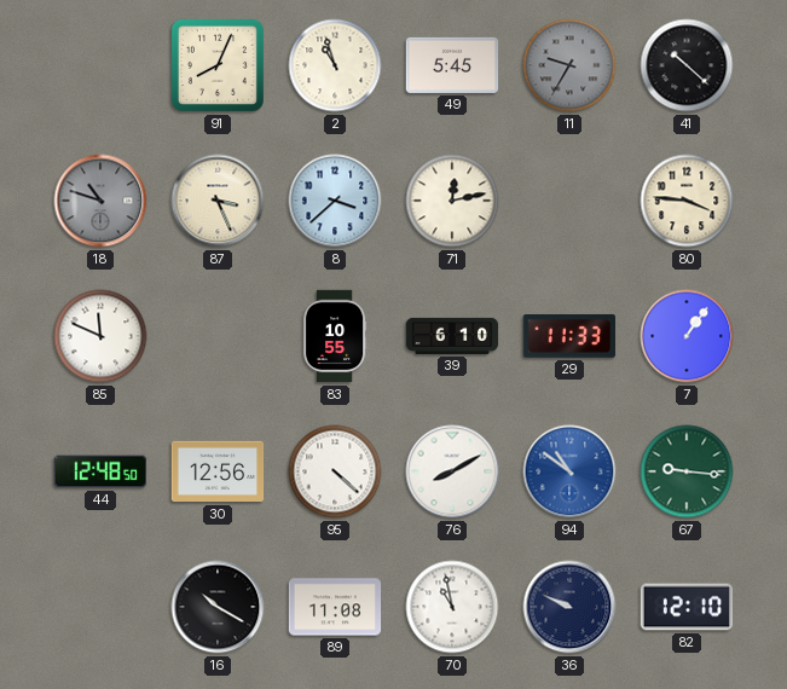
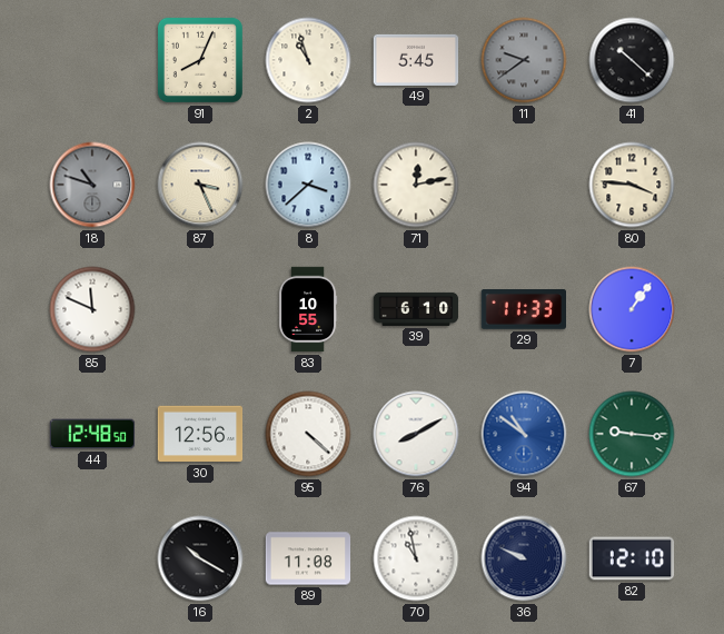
11: 9:35 -> 9:39
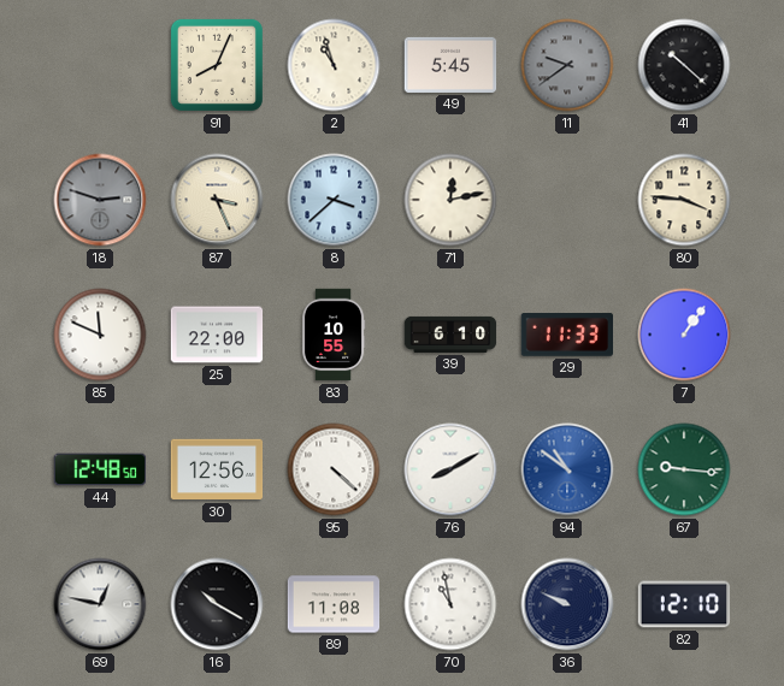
18: 10:48 -> 2:48
25: none -> 22:00
69: none -> 12:47
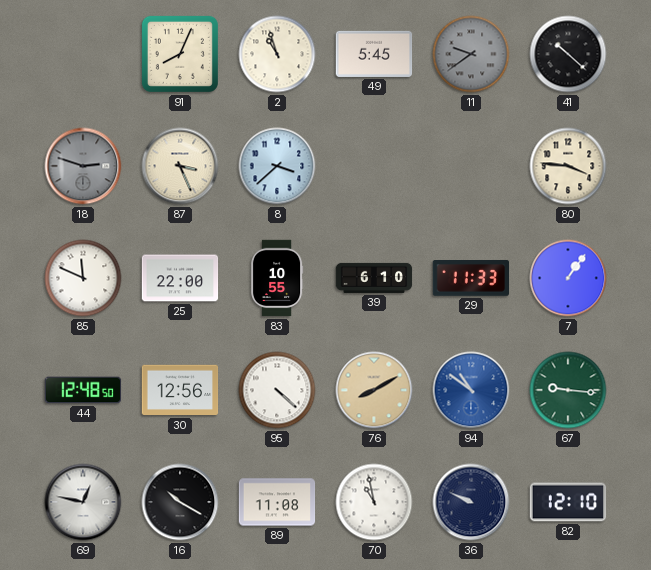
71: 12:13 -> none
76 dial: white -> champagne
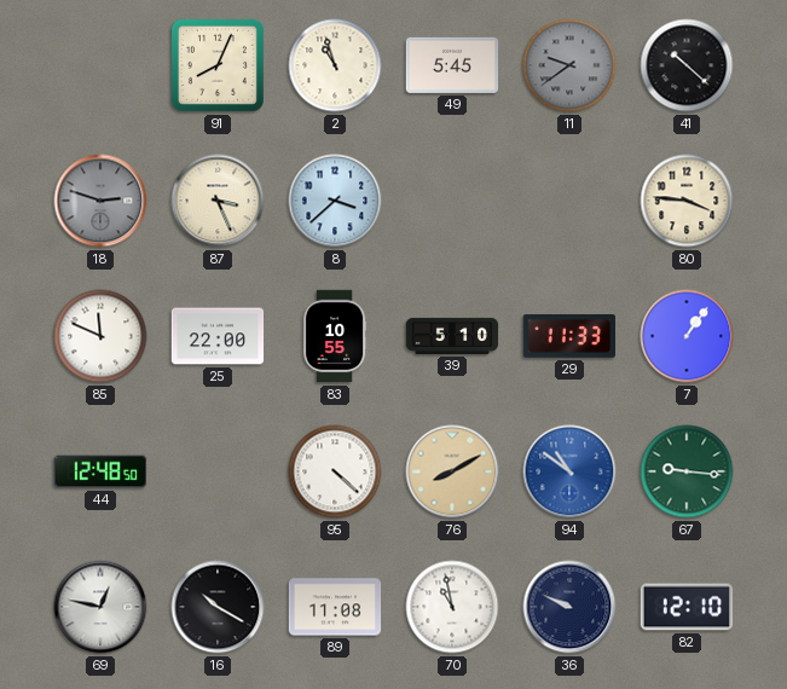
39: 6:10 -> 5:10
30: 12:56 -> none
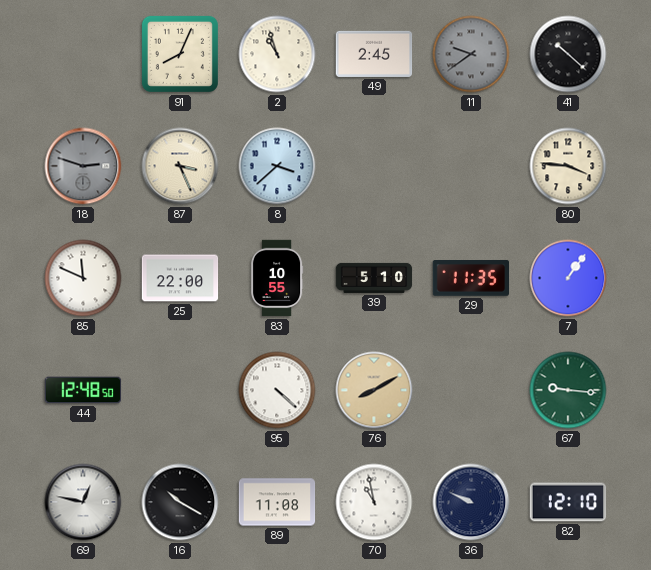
49: 5:45 -> 2:45
29: 11:33 -> 11:35
94: 10:51 -> none
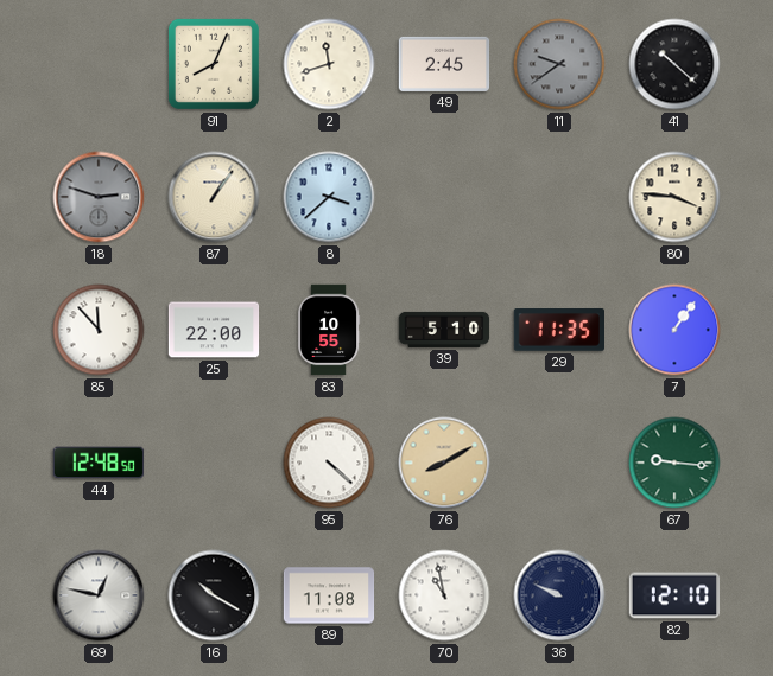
2: 10:57 -> 11:42
87: 3:26 -> 1:06
85: 11:49 -> 11:53
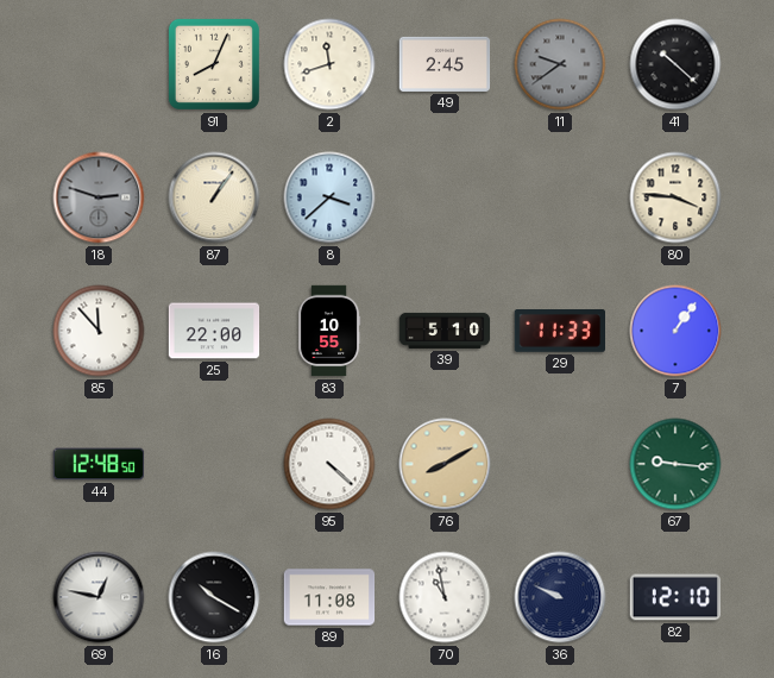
29: 11:35 -> 11:33
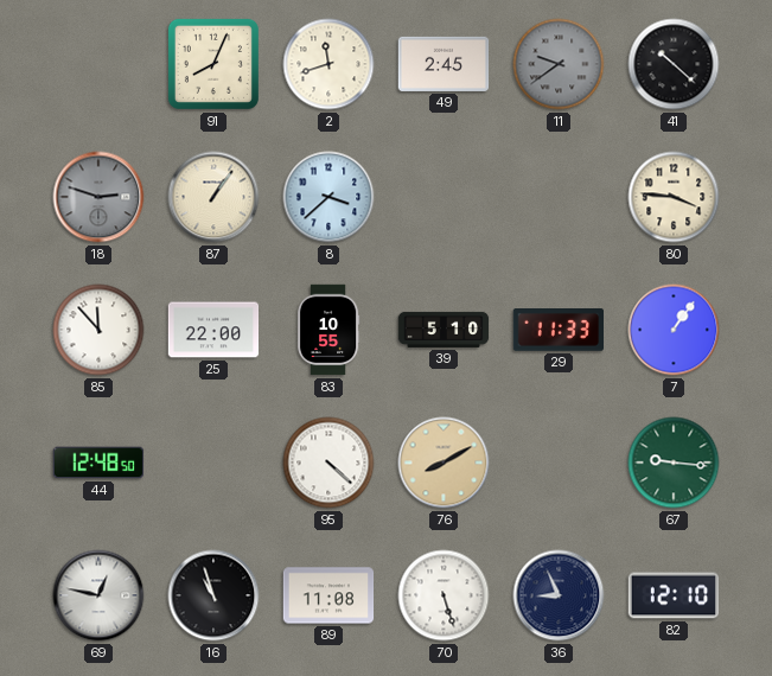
16: 10:20 -> 10:57
70: 10:58 -> 5:27
36: 9:49 -> 8:56
